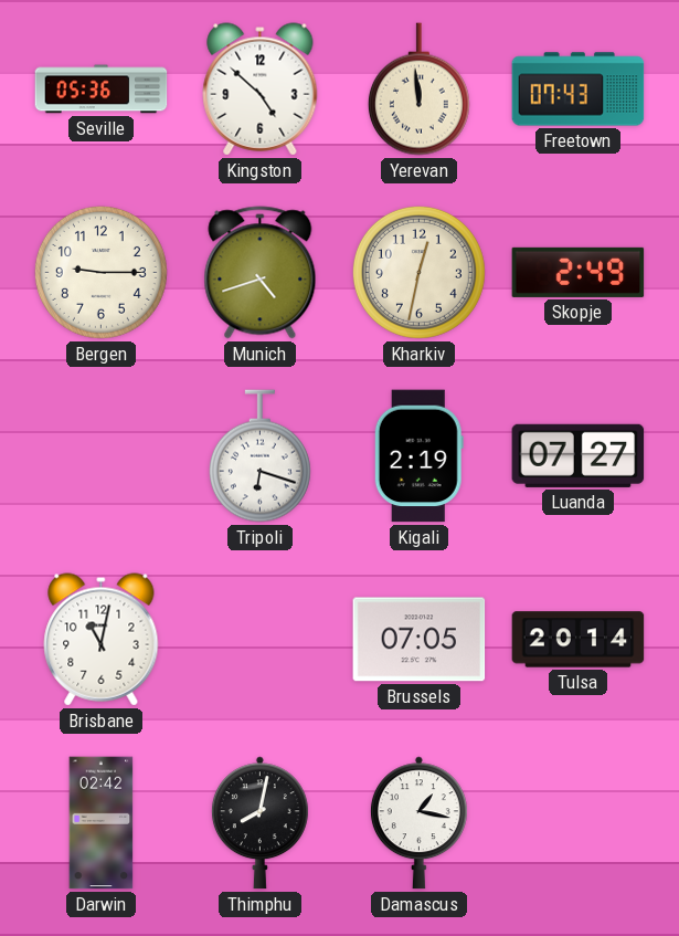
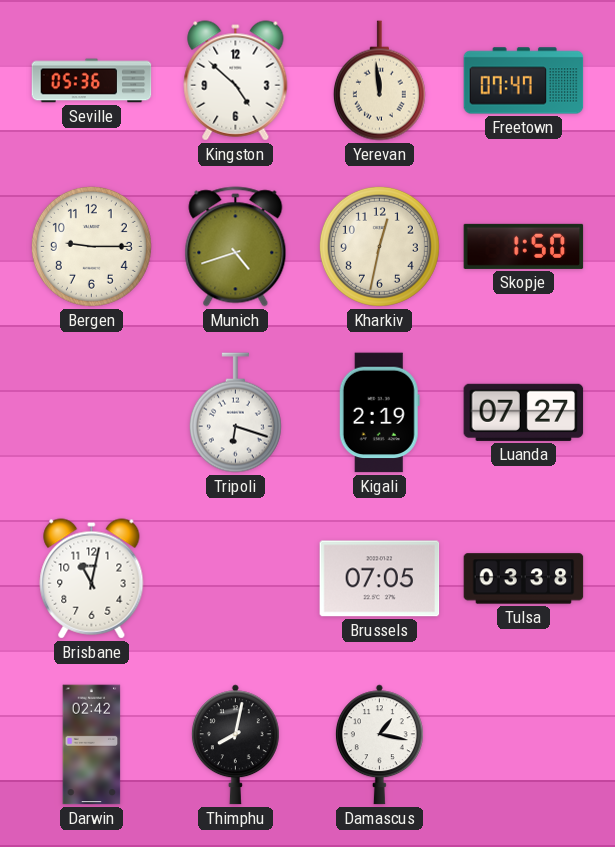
Freetown: 07:43 -> 07:47
Skopje: 2:49 -> 1:50
Tulsa: 20:14 -> 03:38
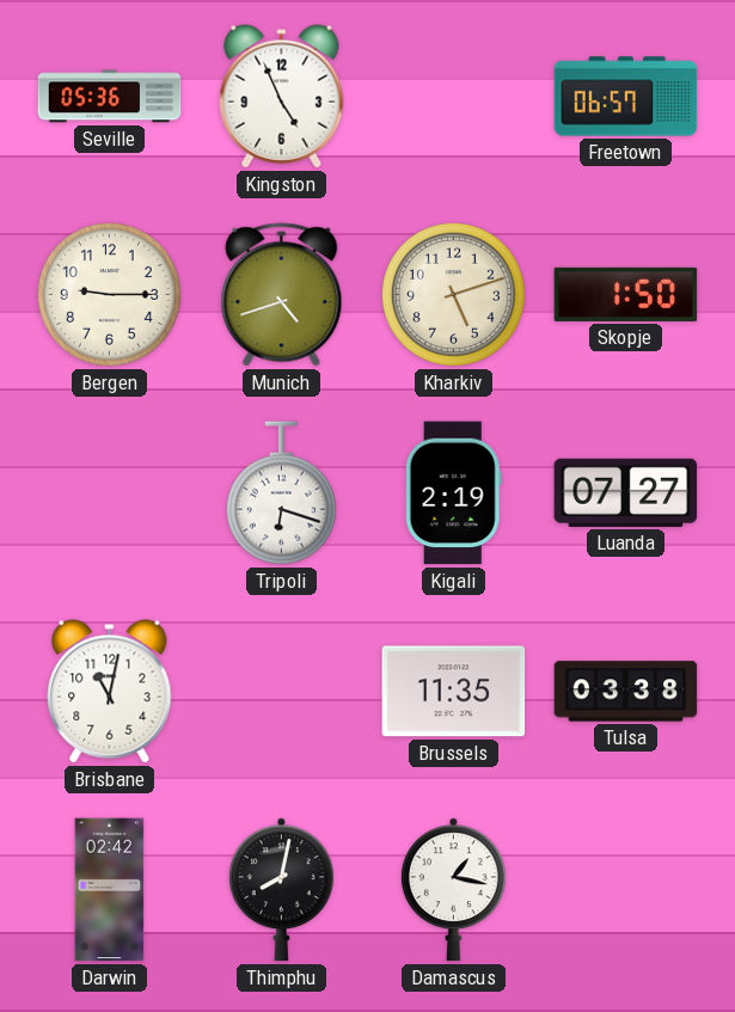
Kingston: 4:52 -> 4:56
Yerevan: 11:59 -> none
Freetown: 07:47 -> 06:57
Kharkiv: 12:32 -> 5:12
Brussels: 07:05 -> 11:35
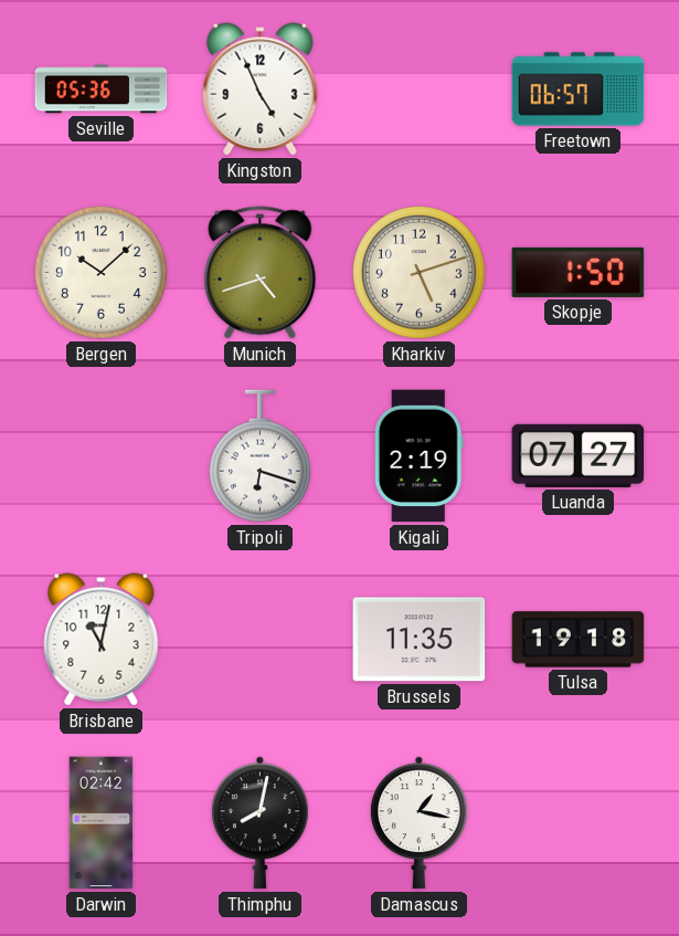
Bergen: 9:15 -> 10:08
Tulsa: 03:38 -> 19:18
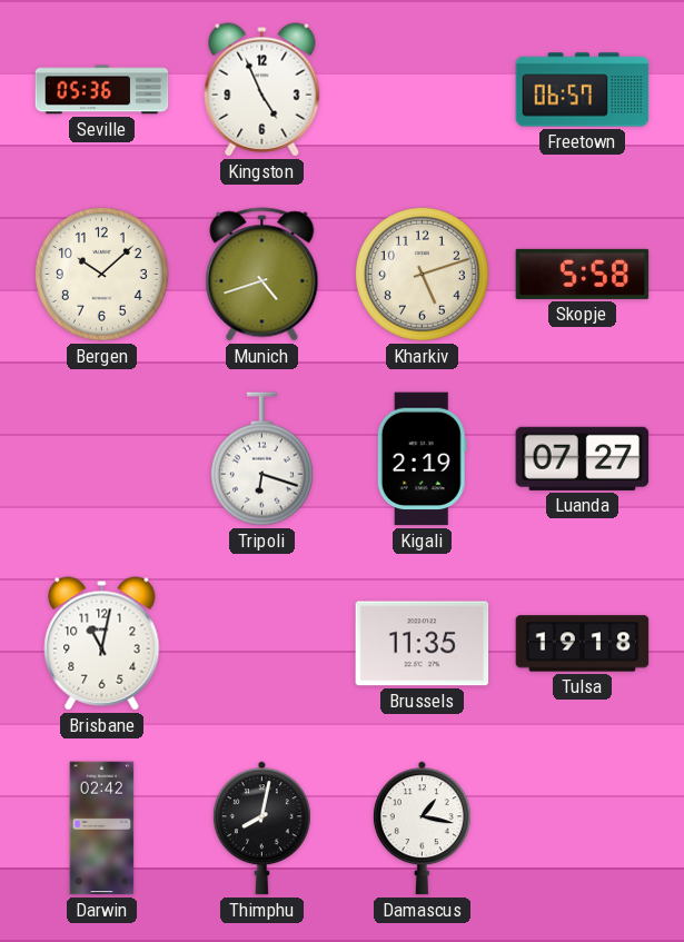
Skopje: 1:50 -> 5:58
